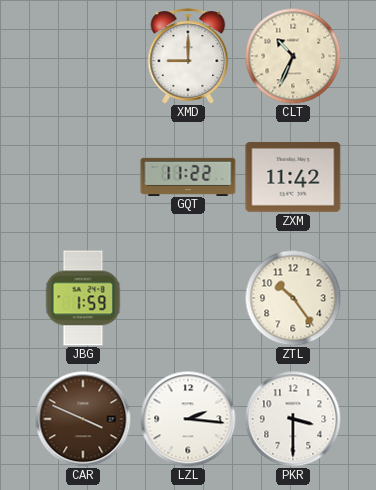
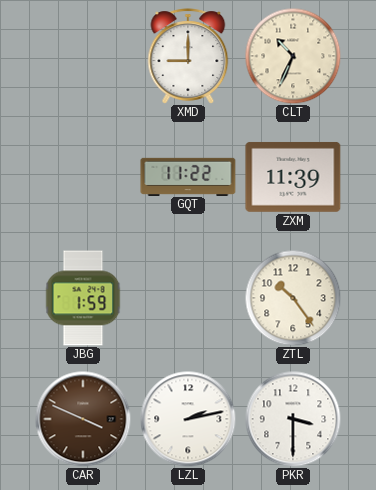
ZXM: 11:42 -> 11:39
LZL: 2:16 -> 2:13
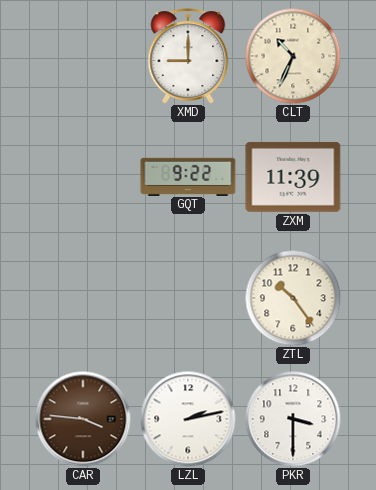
GQT: 11:22 -> 9:22
JBG: 1:59 -> none
CAR: 3:49 -> 3:46
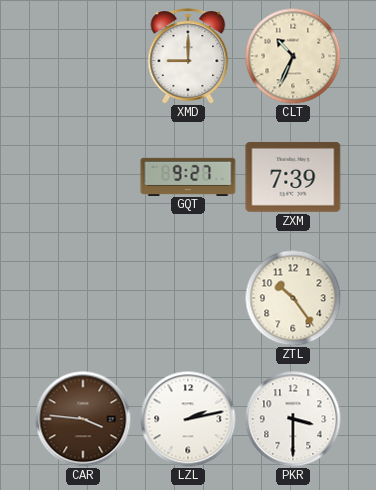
GQT: 9:22 -> 9:27
ZXM: 11:39 -> 7:39
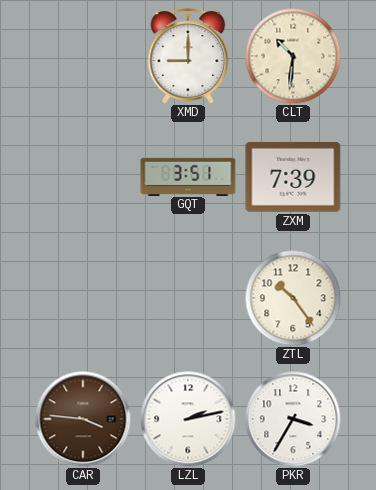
CLT: 10:34 -> 10:31
GQT: 9:27 -> 3:51
PKR: 3:30 -> 3:35
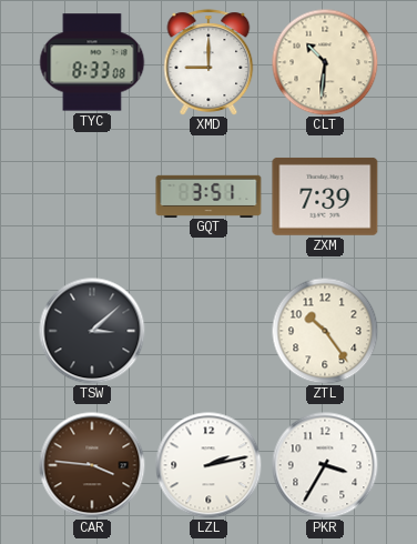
TYC: none -> 8:33
TSW: none -> 3:08
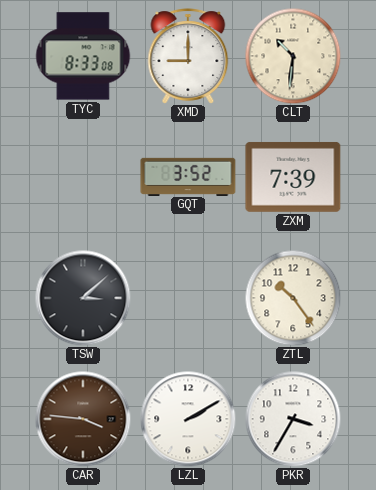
GQT: 3:51 -> 3:52
LZL: 2:13 -> 2:10
